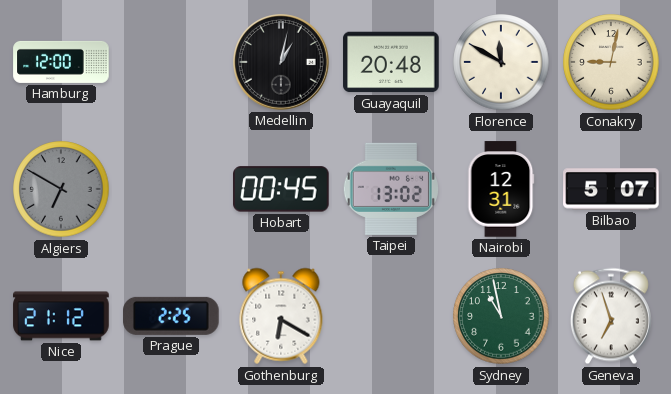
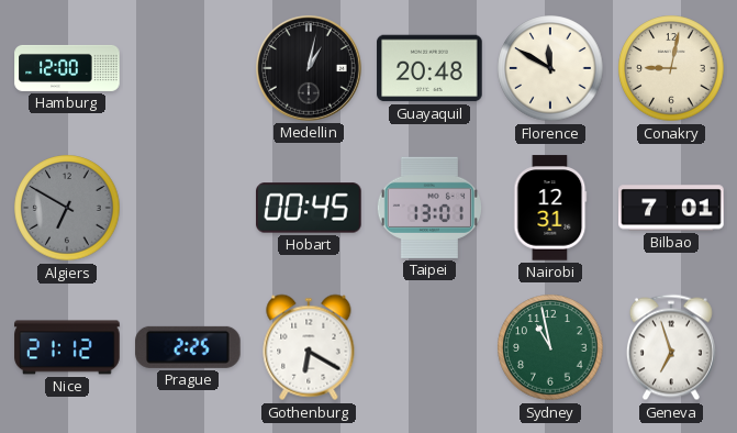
Taipei: 13:02 -> 13:01
Bilbao: 5:07 -> 7:01
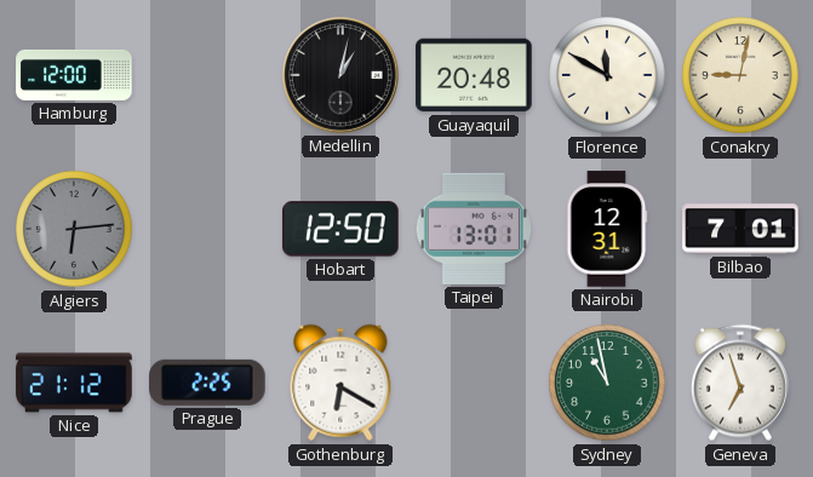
Algiers: 6:50 -> 6:14
Hobart: 00:45 -> 12:50
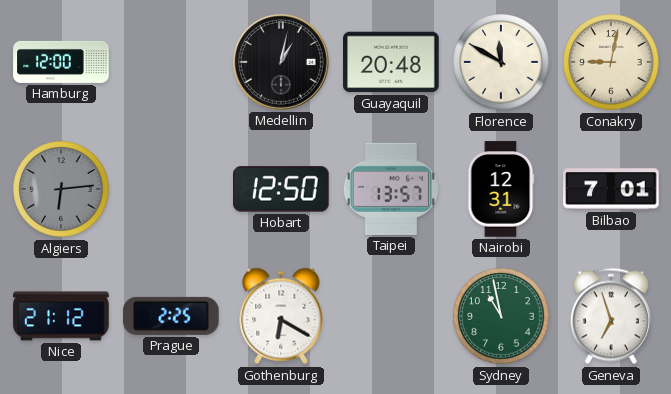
Taipei: 13:01 -> 13:57
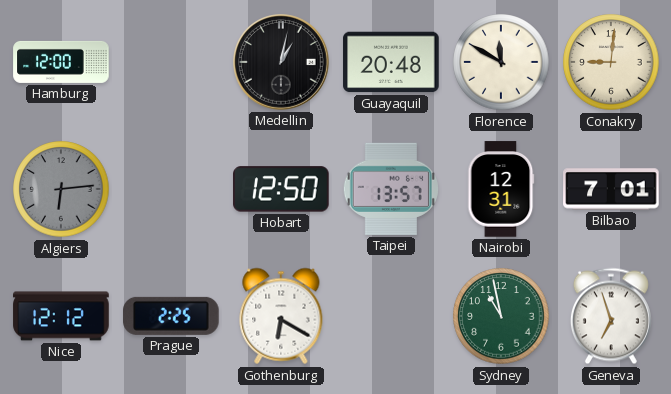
Conakry: 9:02 -> 9:01
Nice: 21:12 -> 12:12
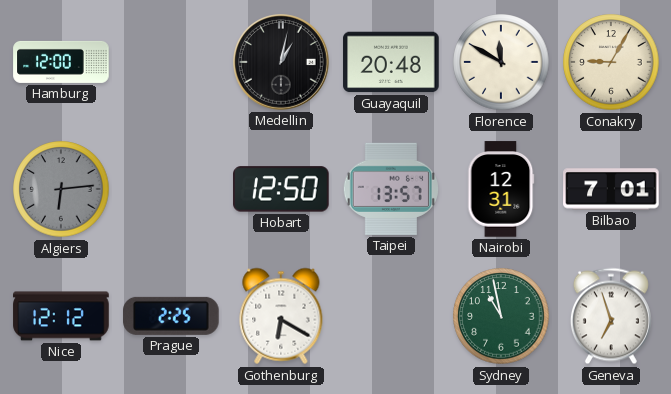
Conakry: 9:01 -> 9:05
